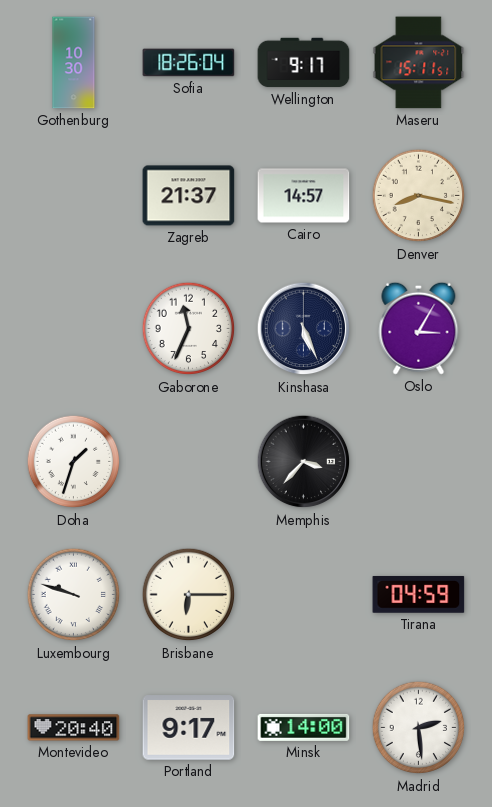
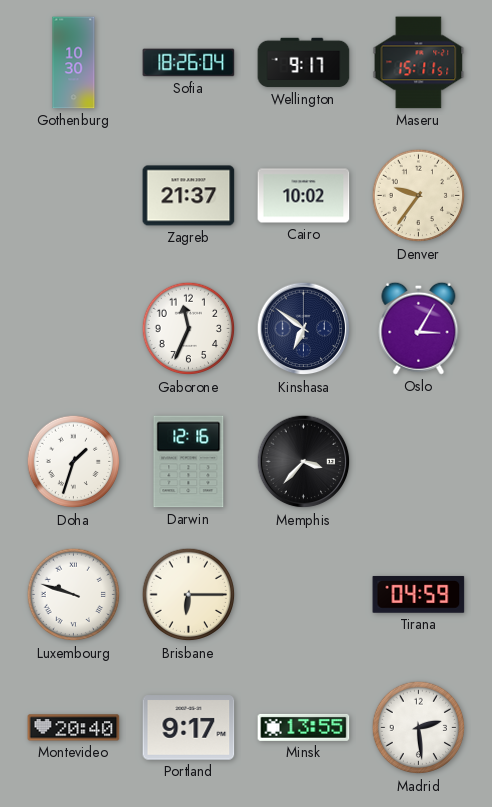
Cairo: 14:57 -> 10:02
Denver: 8:17 -> 9:36
Kinshasa: 5:26 -> 6:51
Darwin: none -> 12:16
Minsk: 14:00 -> 13:55
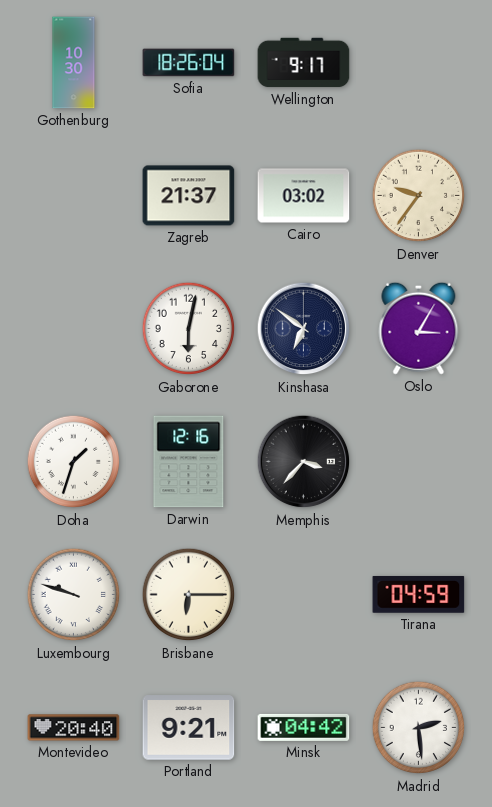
Maseru: 15:11 -> none
Cairo: 10:02 -> 03:02
Gaborone: 11:34 -> 6:02
Portland: 9:17 -> 9:21
Minsk: 13:55 -> 04:42
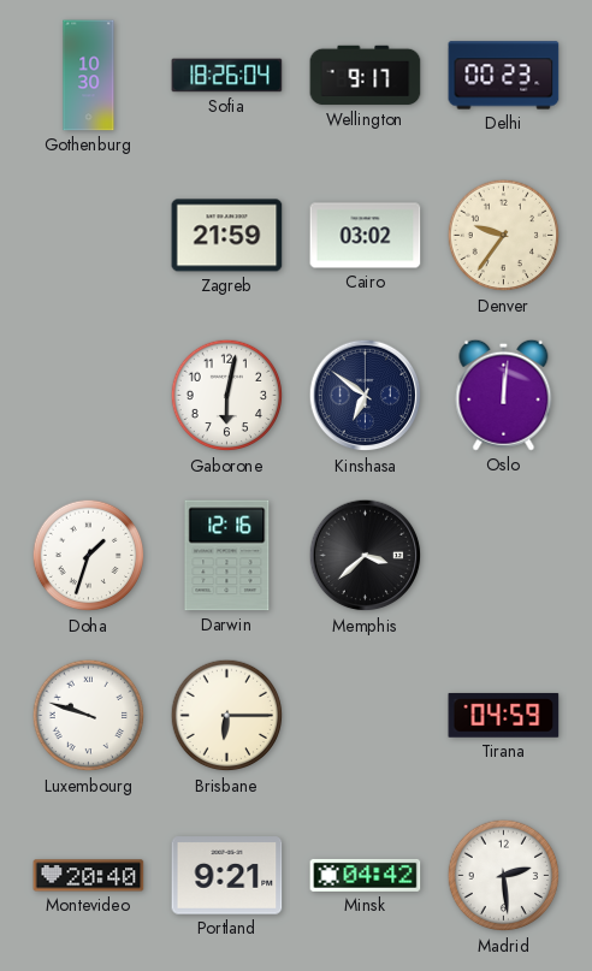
Delhi: none -> 00:23
Zagreb: 21:37 -> 21:59
Oslo: 3:05 -> 12:01
Memphis: 3:37 -> 3:38
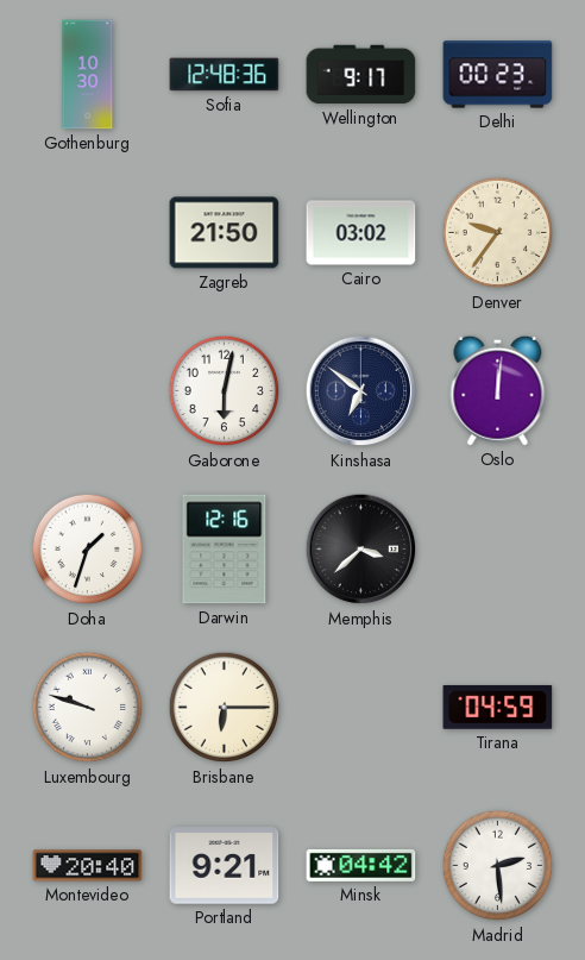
Sofia: 18:26 -> 12:48
Zagreb: 21:59 -> 21:50
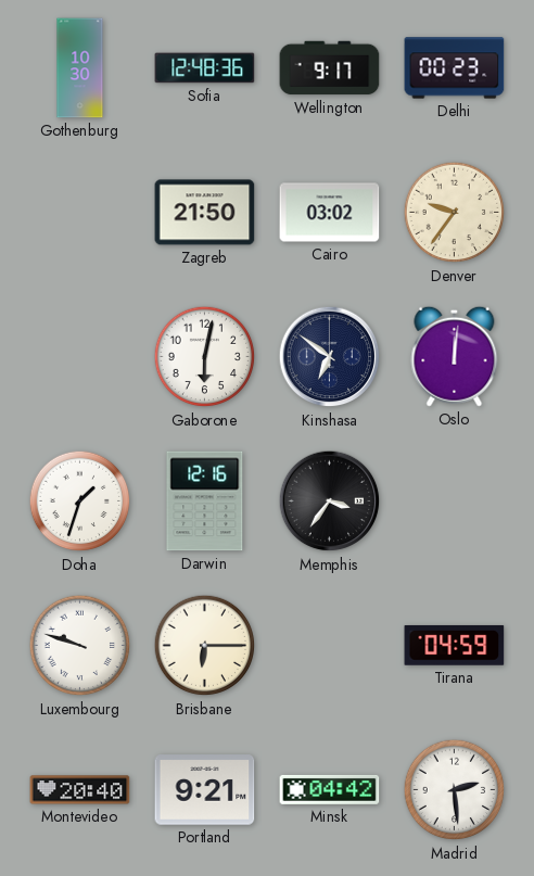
Memphis: 3:38 -> 3:36
